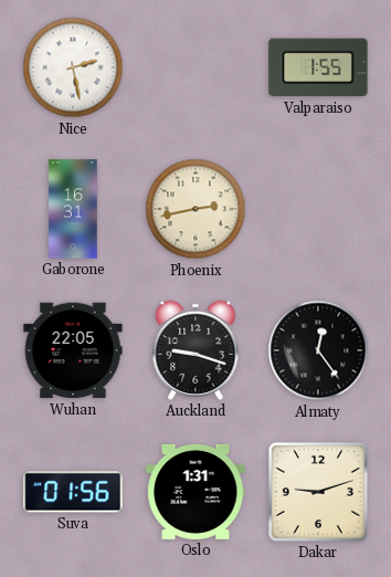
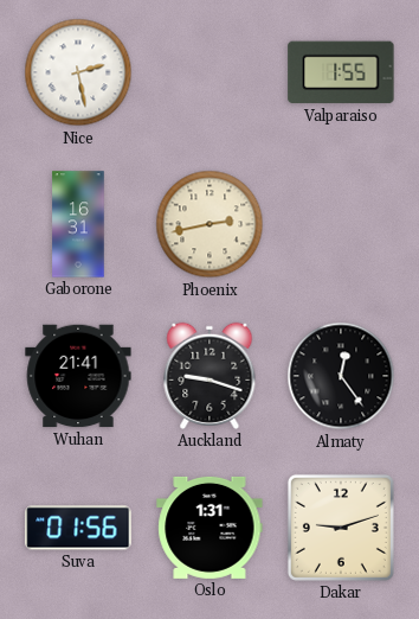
Wuhan: 22:05 -> 21:41
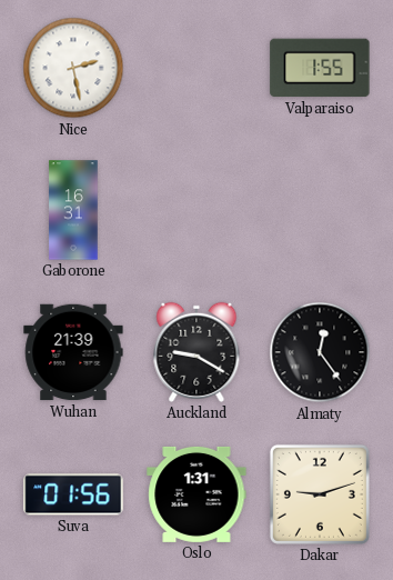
Phoenix: 2:43 -> none
Wuhan: 21:41 -> 21:39
Auckland: 9:18 -> 9:20
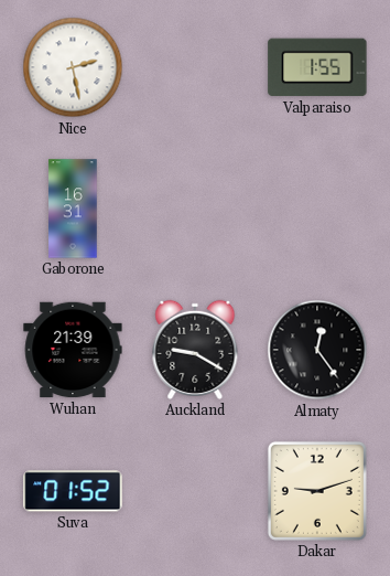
Suva: 01:56 -> 01:52
Oslo: 1:31 -> none
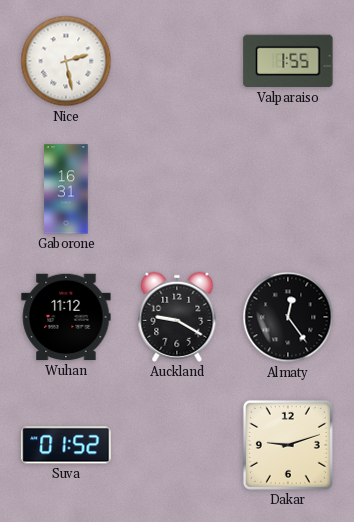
Wuhan: 21:39 -> 11:12
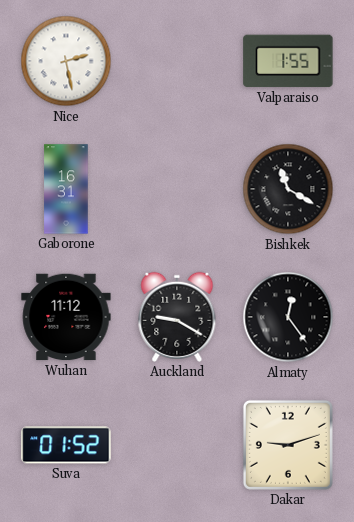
Bishkek: none -> 11:20
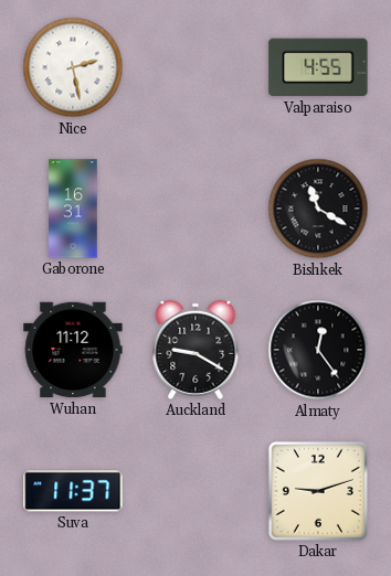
Valparaiso: 1:55 -> 4:55
Suva: 01:52 -> 11:37
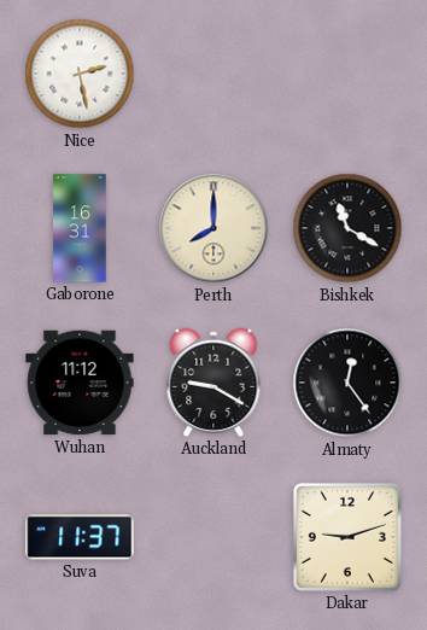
Valparaiso: 4:55 -> none
Perth: none -> 8:00
